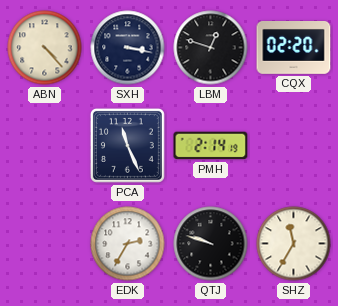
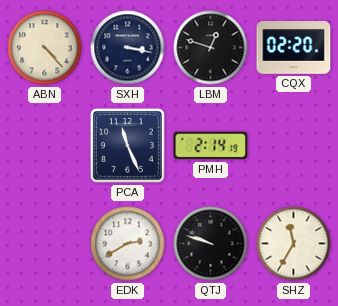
EDK: 2:35 -> 2:40
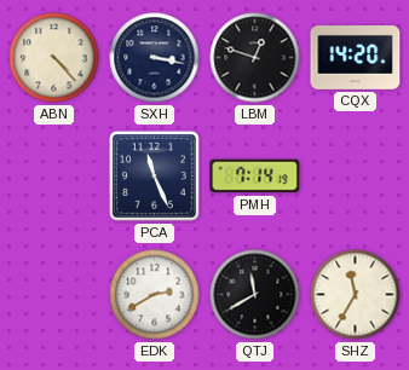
CQX: 02:20 -> 14:20
PMH: 2:14 -> 7:14
QTJ: 9:48 -> 11:40
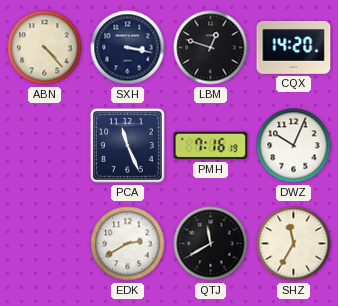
PMH: 7:14 -> 7:16
DWZ: none -> 10:04
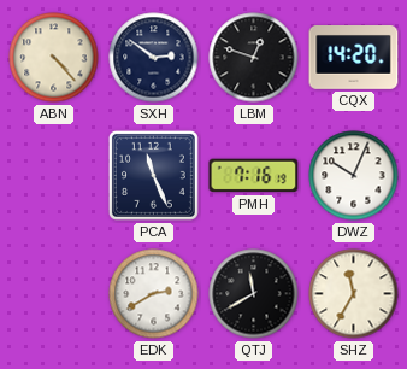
SXH: 3:17 -> 2:51
